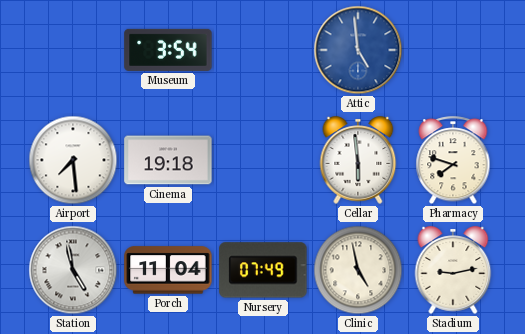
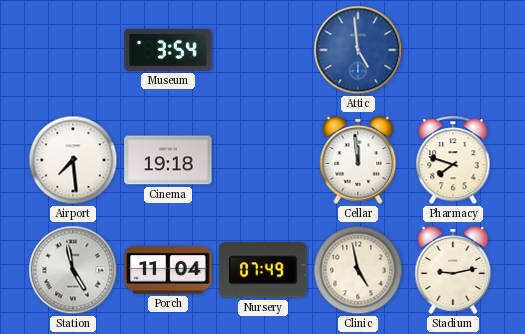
Cellar: 5:59 -> 11:59
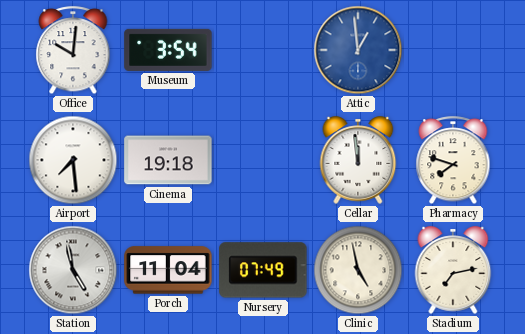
Office: none -> 10:01
Attic: 4:59 -> 12:59
Stadium: 9:13 -> 7:13
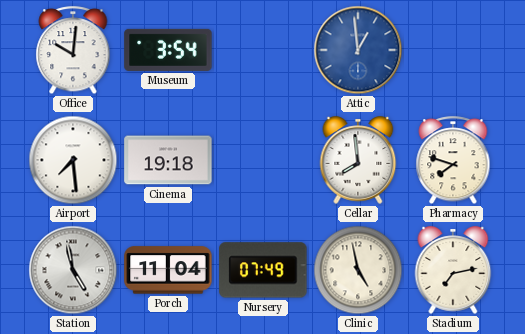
Cellar: 11:59 -> 7:59
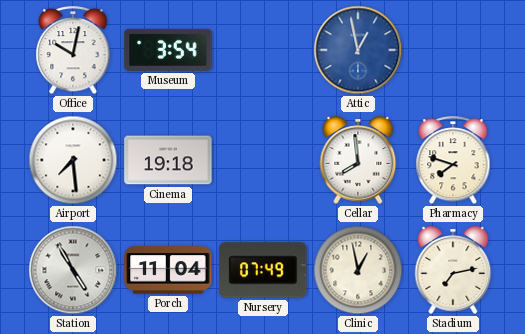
Office: 10:01 -> 10:02
Attic: 12:59 -> 12:58
Station: 4:58 -> 4:55
Clinic: 4:58 -> 12:58
